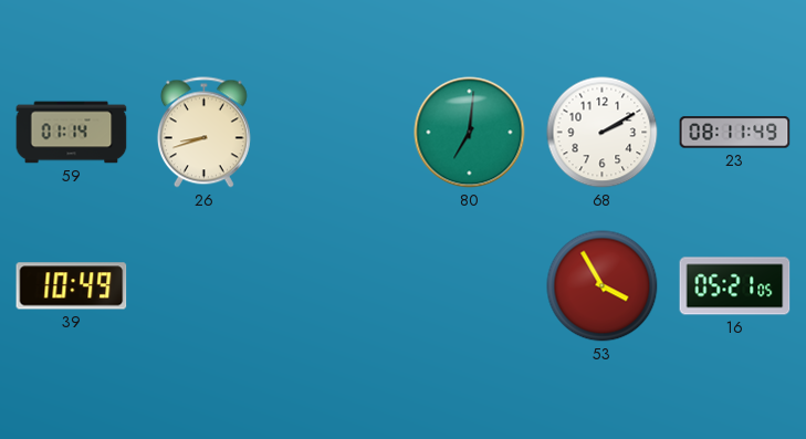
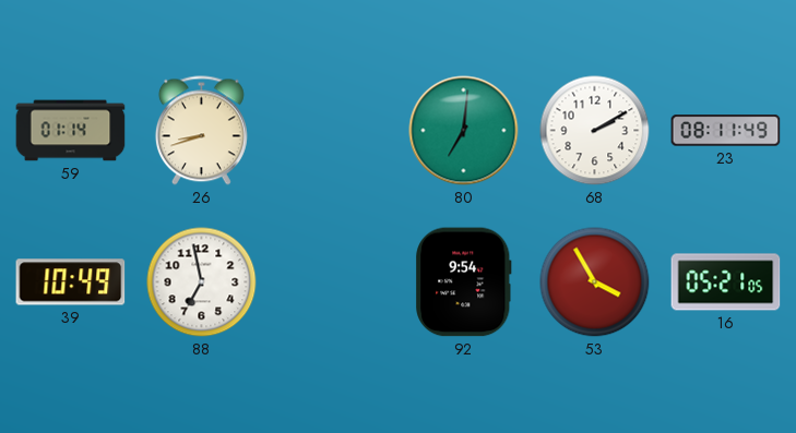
88: none -> 6:58
92: none -> 9:54
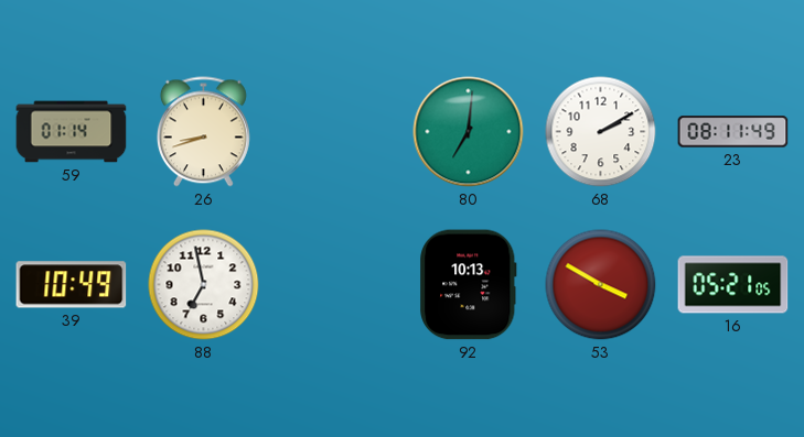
92: 9:54 -> 10:13
53: 3:55 -> 3:50
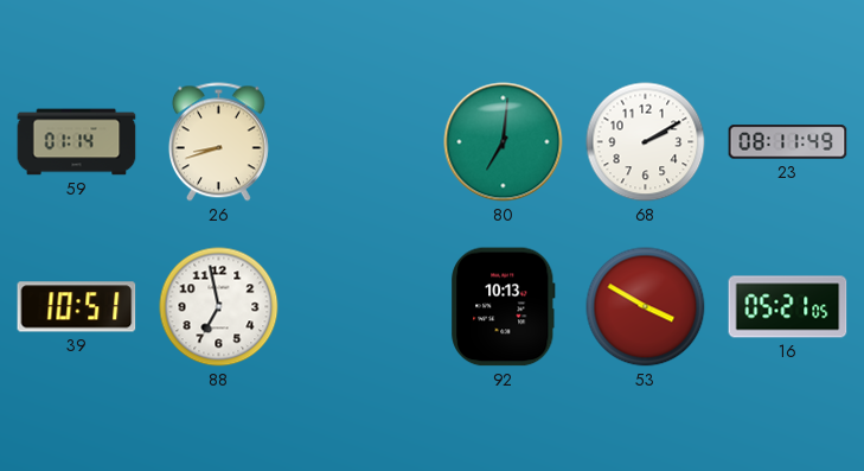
39: 10:49 -> 10:51
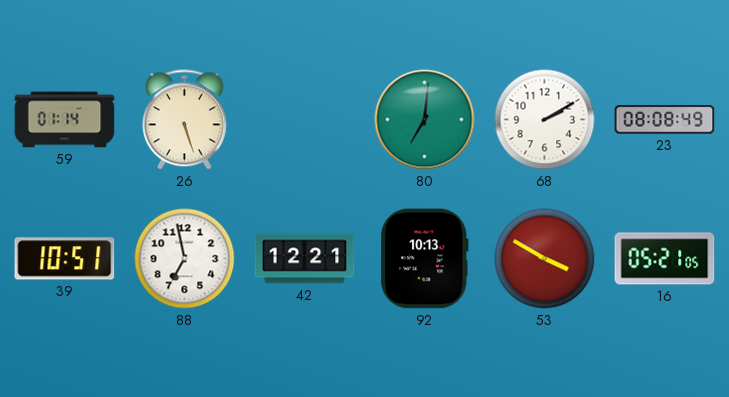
26: 8:42 -> 5:27
23: 08:11 -> 08:08
42: none -> 12:21
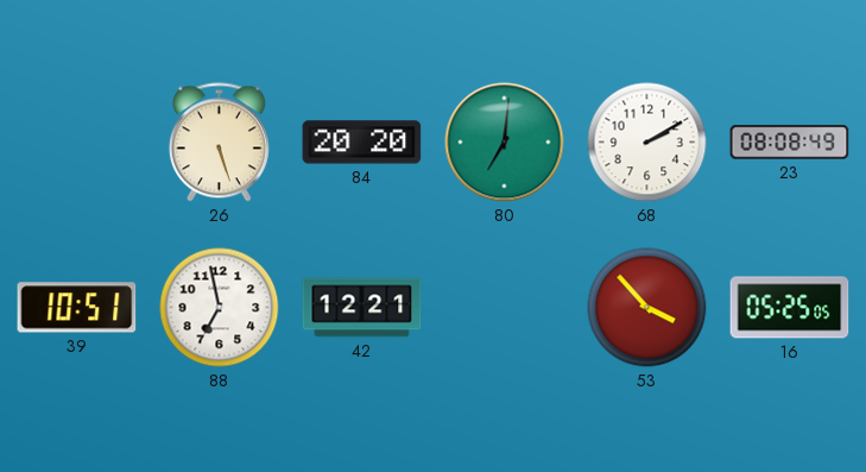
59: 01:14 -> none
84: none -> 20:20
92: 10:13 -> none
53: 3:50 -> 3:53
16: 05:21 -> 05:25
